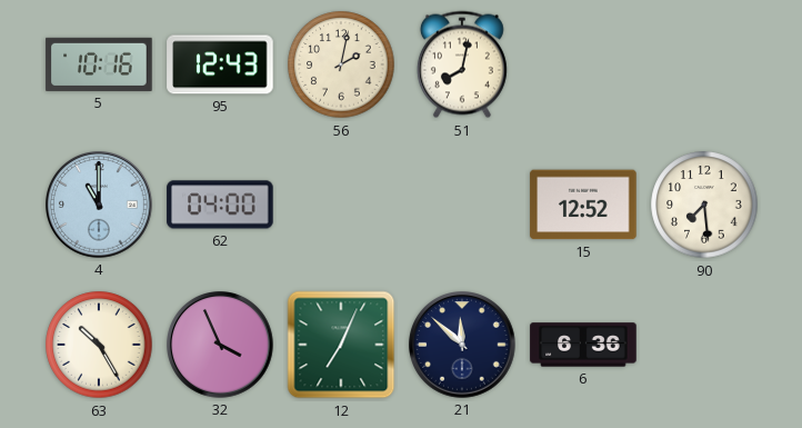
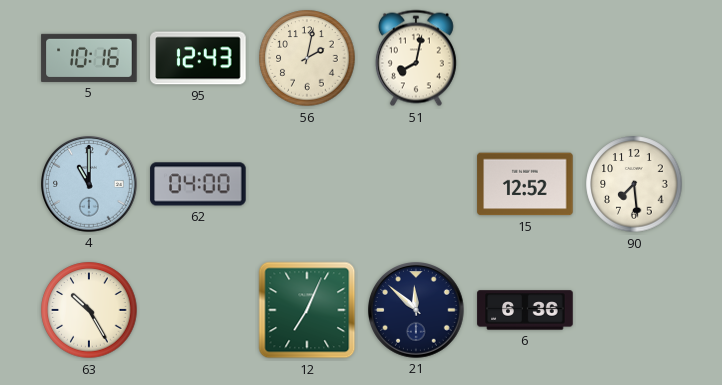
32: 3:56 -> none
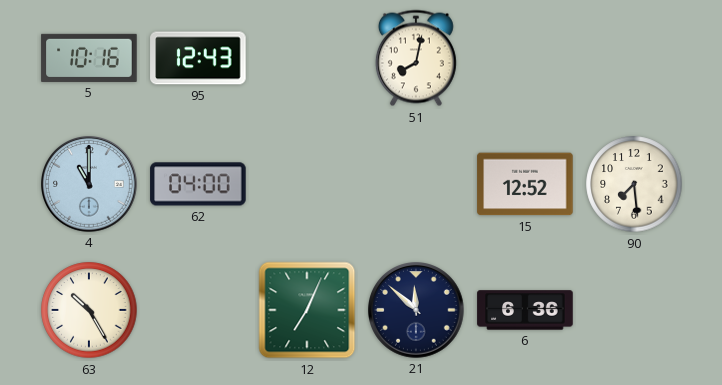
56: 2:02 -> none
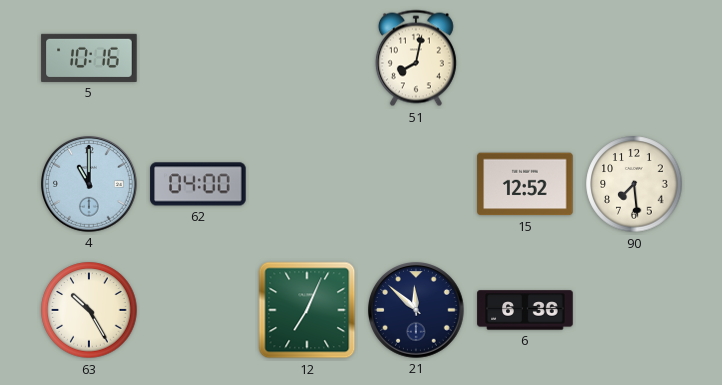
95: 12:43 -> none
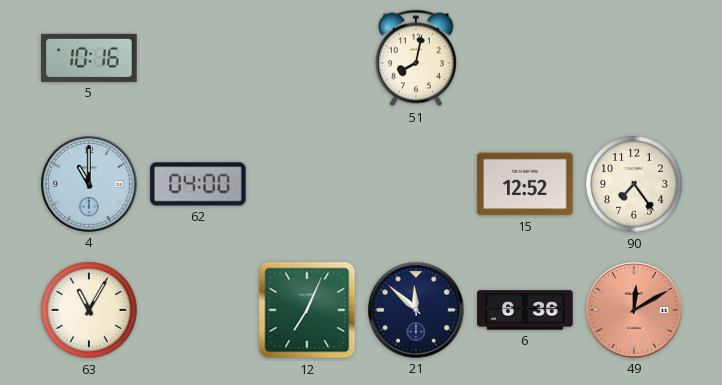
90: 7:29 -> 7:24
63: 10:25 -> 11:05
49: none -> 12:10
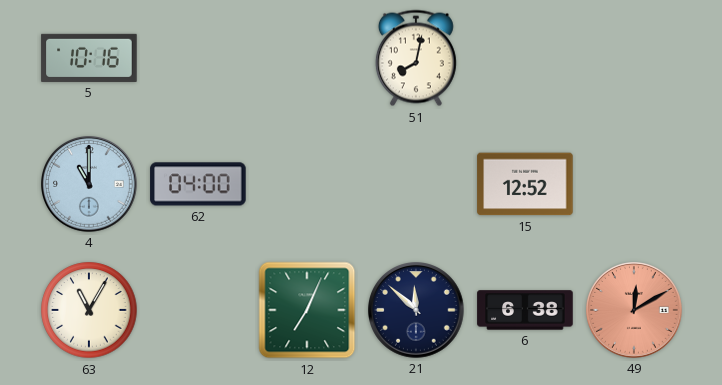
90: 7:24 -> none
6: 6:36 -> 6:38
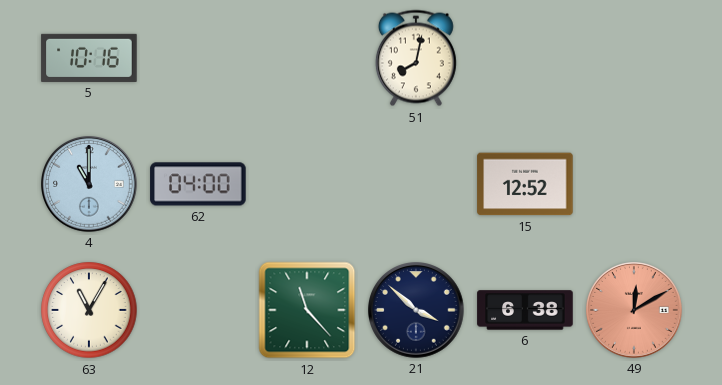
12: 7:04 -> 11:23
21: 11:52 -> 3:52
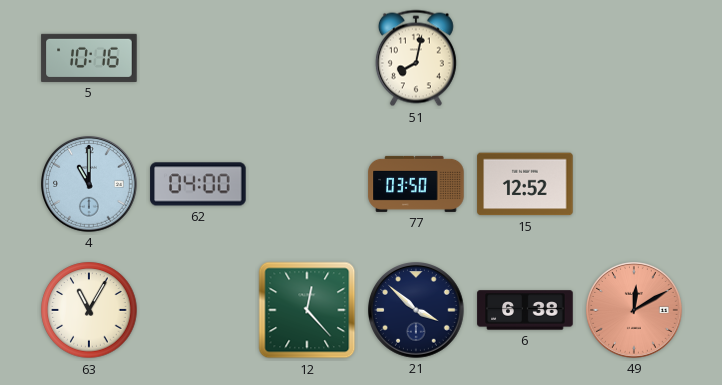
77: none -> 03:50
12: 11:23 -> 12:23
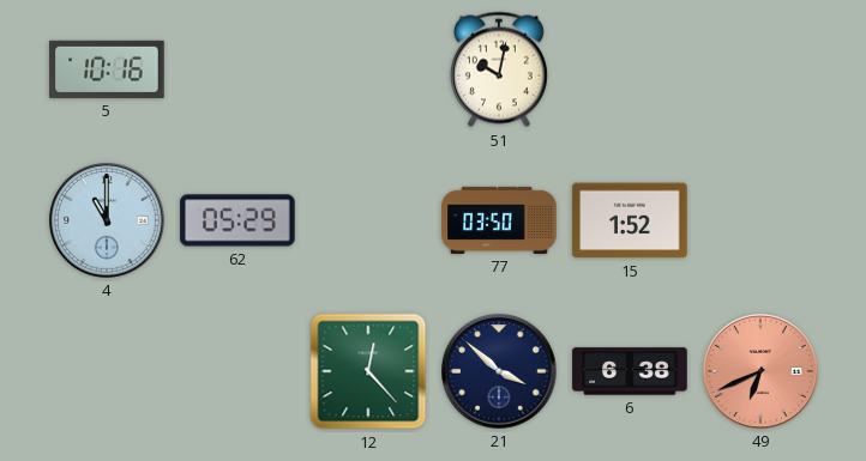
51: 8:02 -> 10:02
62: 04:00 -> 05:29
15: 12:52 -> 1:52
63: 11:05 -> none
49: 12:10 -> 6:41
